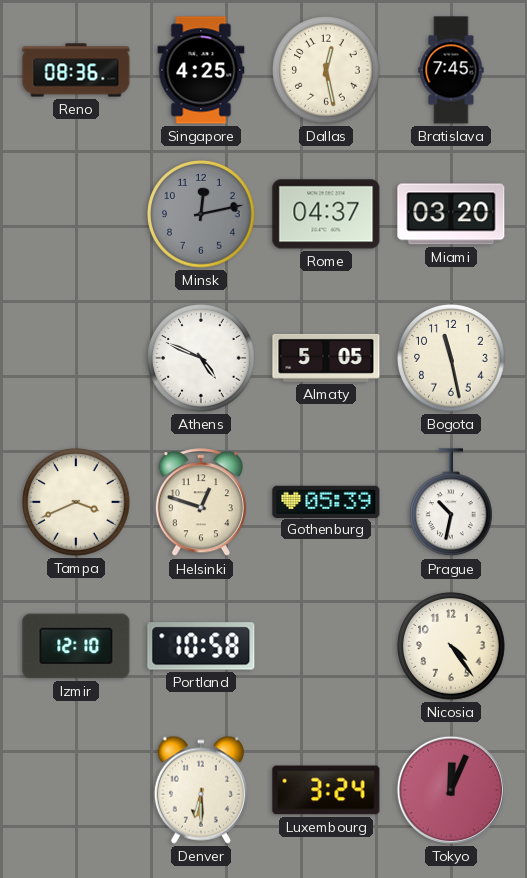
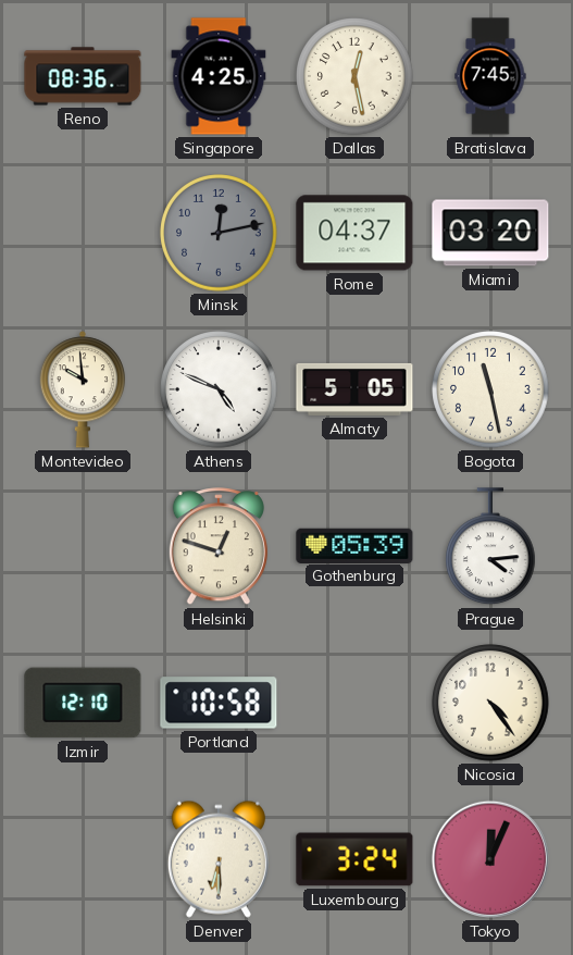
Montevideo: none -> 9:59
Tampa: 3:41 -> none
Prague: 10:32 -> 4:14
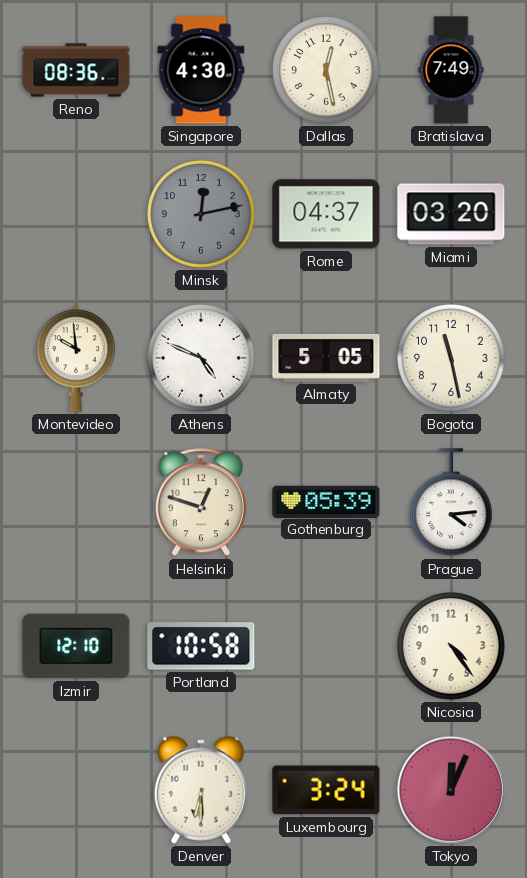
Singapore: 4:25 -> 4:30
Bratislava: 7:45 -> 7:49
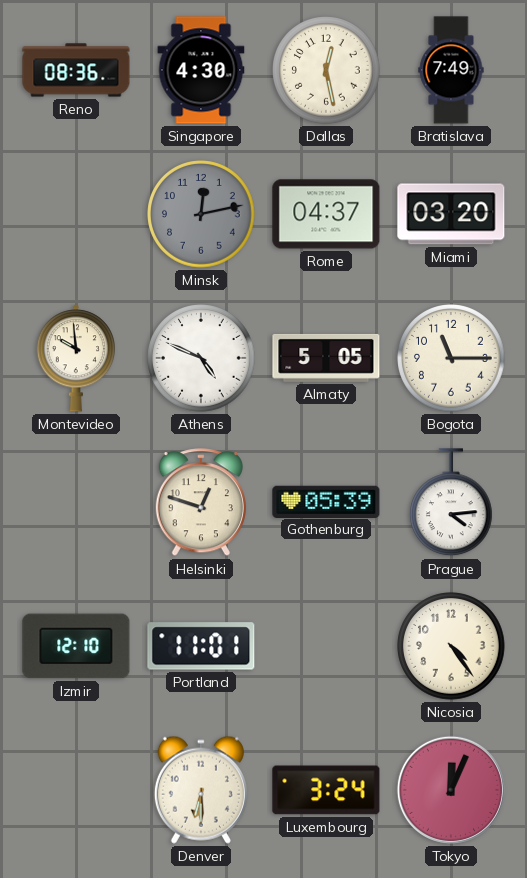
Bogota: 11:28 -> 11:15
Portland: 10:58 -> 11:01
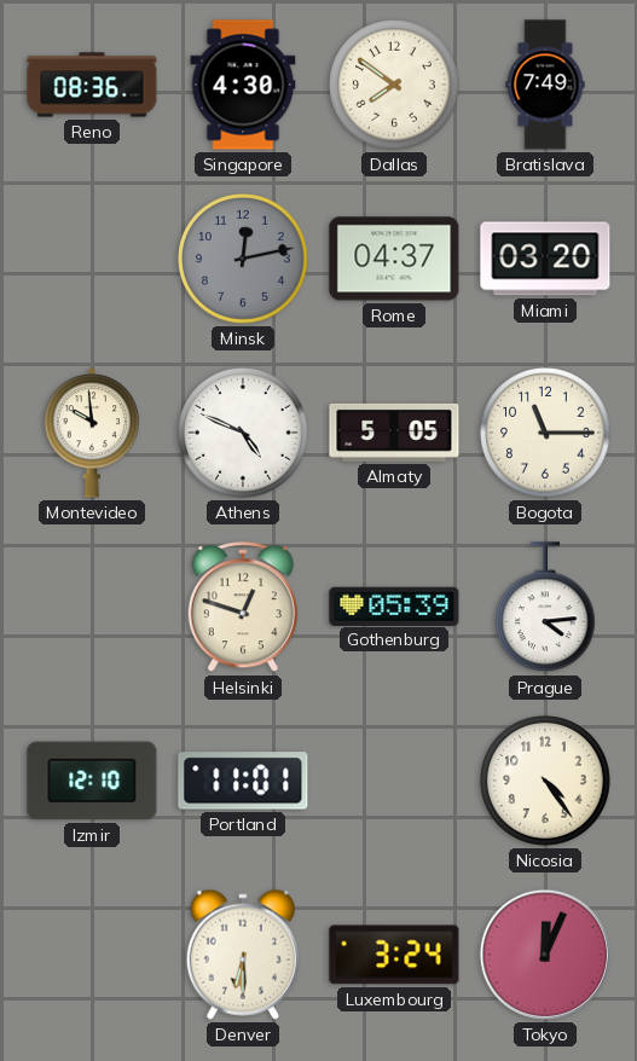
Dallas: 12:28 -> 7:51
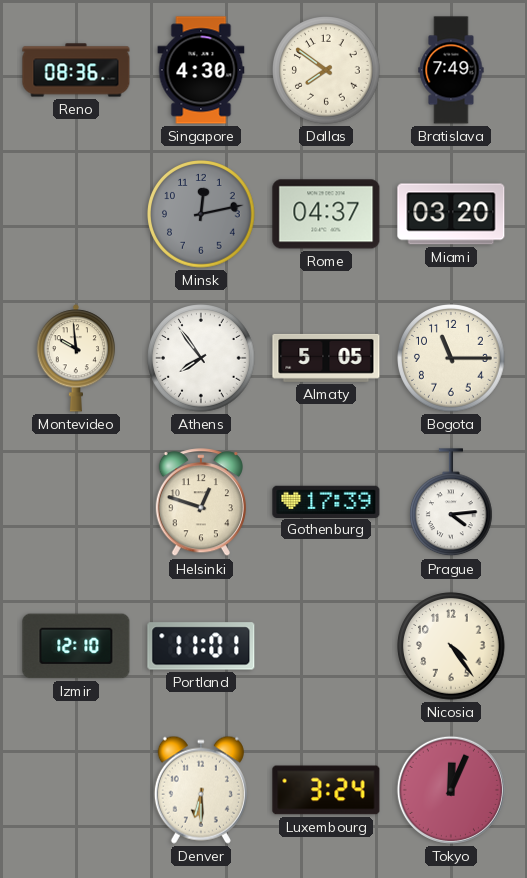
Athens: 4:49 -> 7:54
Gothenburg: 05:39 -> 17:39
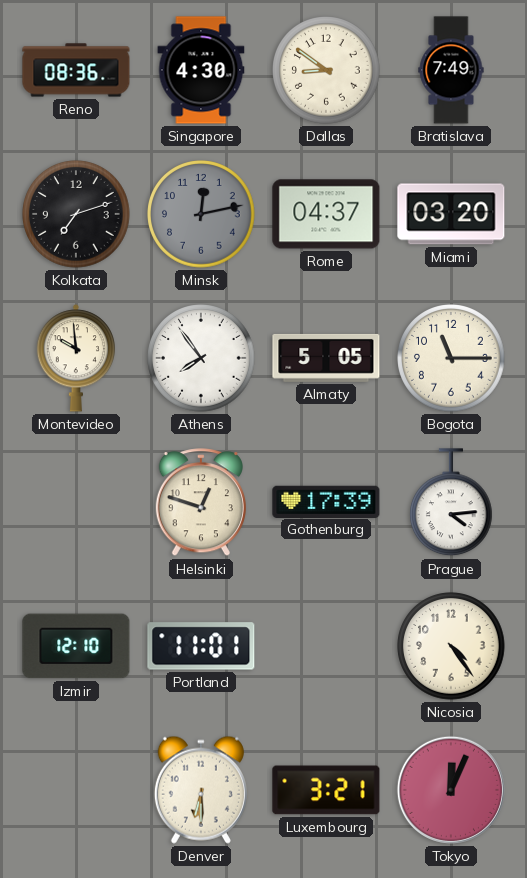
Dallas: 7:51 -> 8:51
Kolkata: none -> 7:12
Luxembourg: 3:24 -> 3:21
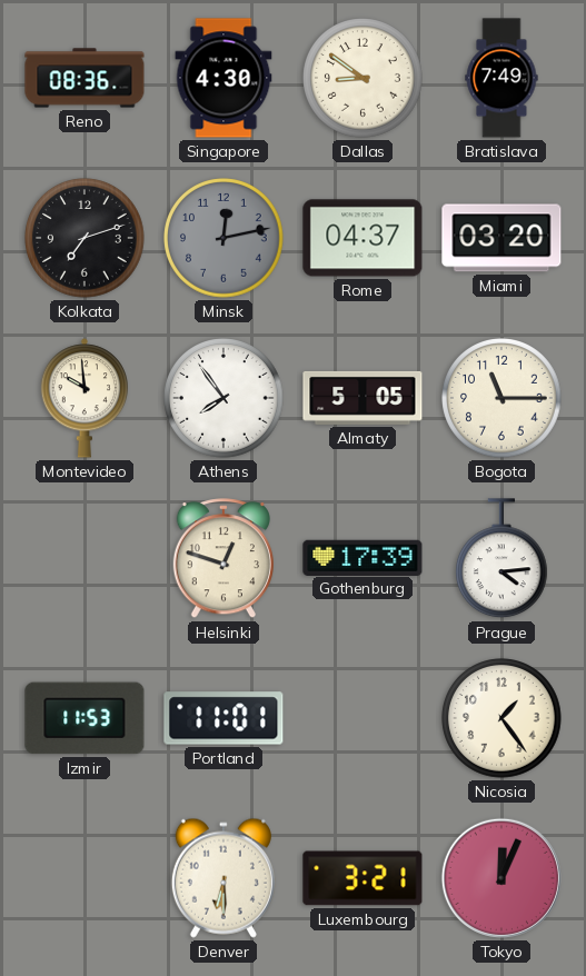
Izmir: 12:10 -> 11:53
Nicosia: 4:24 -> 1:24
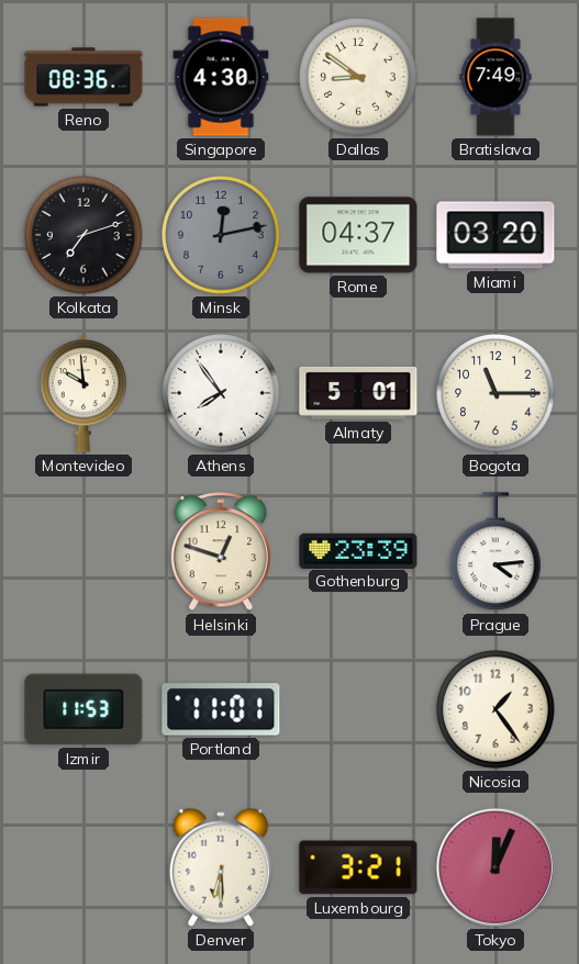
Almaty: 5:05 -> 5:01
Gothenburg: 17:39 -> 23:39
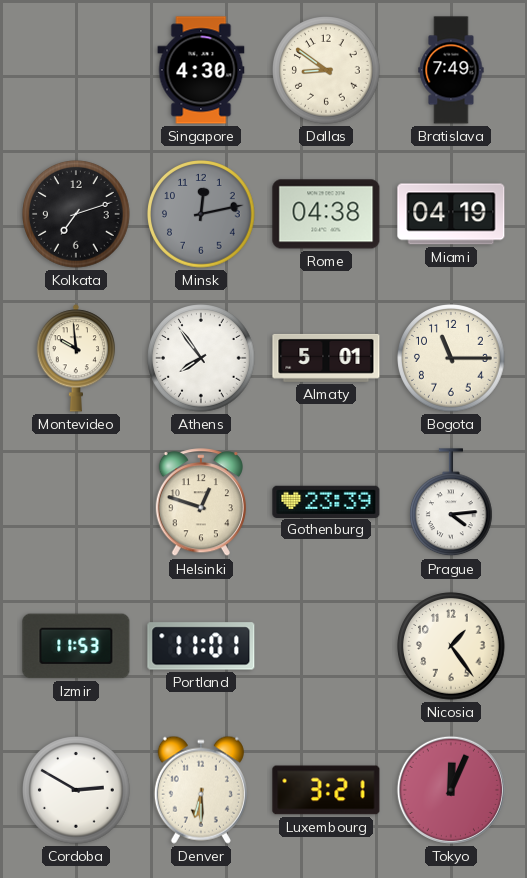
Reno: 08:36 -> none
Rome: 04:37 -> 04:38
Miami: 03:20 -> 04:19
Cordoba: none -> 2:50
